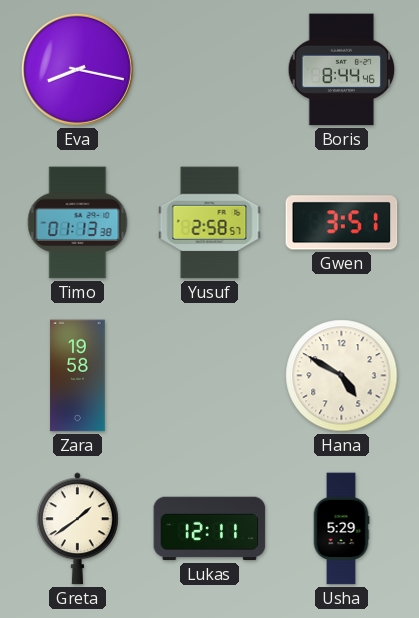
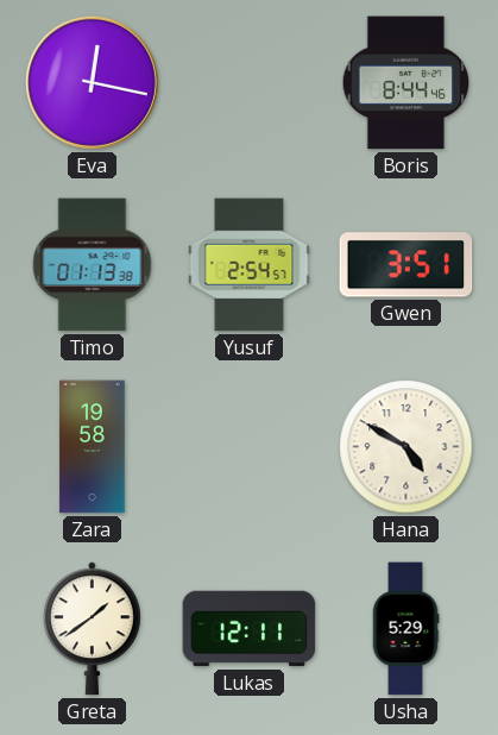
Eva: 8:17 -> 12:17
Yusuf: 2:58 -> 2:54
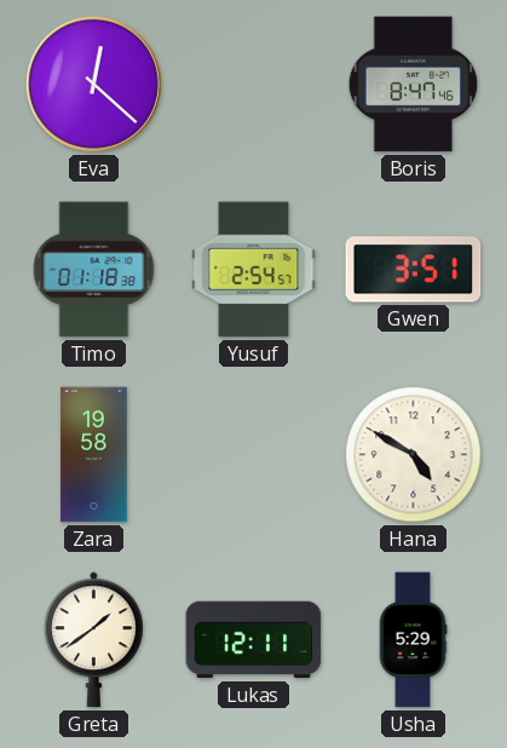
Eva: 12:17 -> 12:22
Boris: 8:44 -> 8:47
Timo: 01:13 -> 01:18
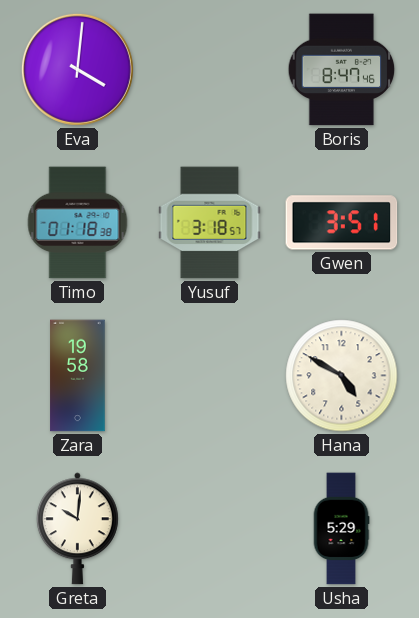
Eva: 12:22 -> 4:01
Yusuf: 2:54 -> 3:18
Greta: 1:39 -> 10:01
Lukas: 12:11 -> none
